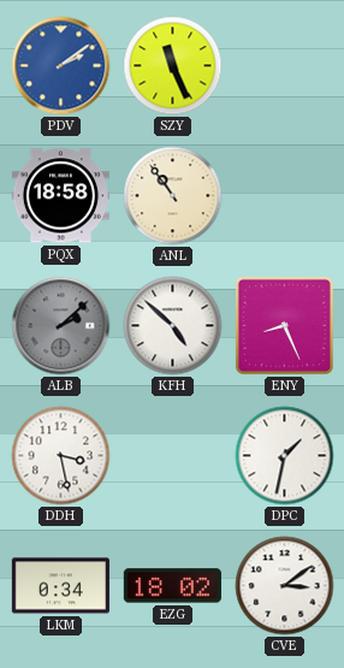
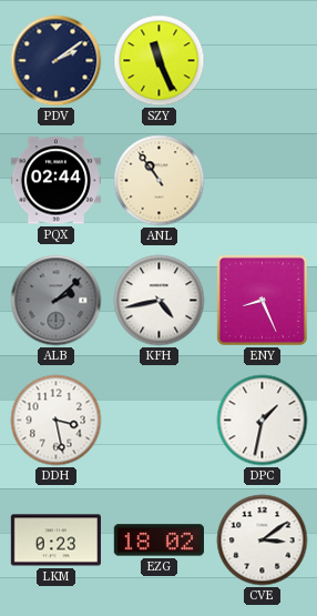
PDV dial: blue -> navy
PQX: 18:58 -> 02:44
KFH: 4:52 -> 4:43
LKM: 0:34 -> 0:23
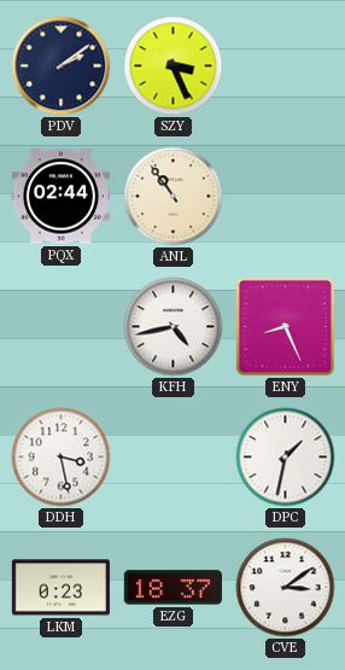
SZY: 11:26 -> 3:26
ALB: 2:08 -> none
EZG: 18:02 -> 18:37
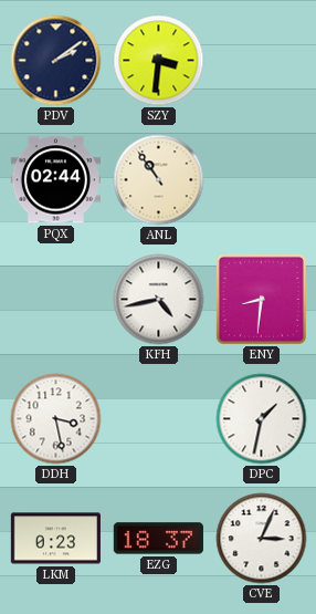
SZY: 3:26 -> 3:31
ENY: 8:26 -> 8:31
CVE: 3:09 -> 3:04
